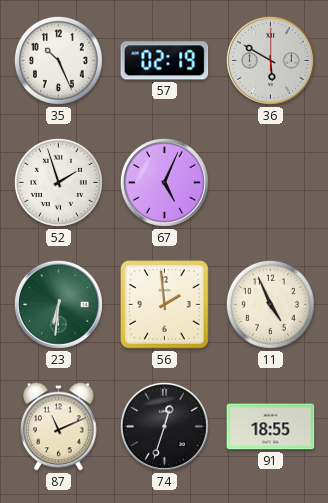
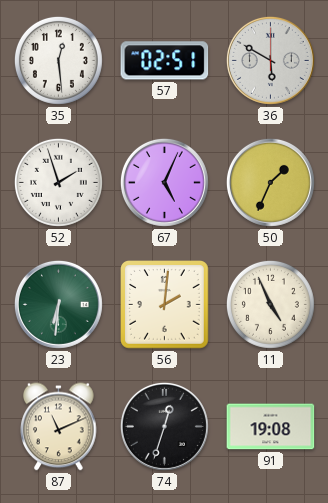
35: 10:26 -> 12:29
57: 02:19 -> 02:51
50: none -> 1:34
56: 1:59 -> 2:01
91: 18:55 -> 19:08
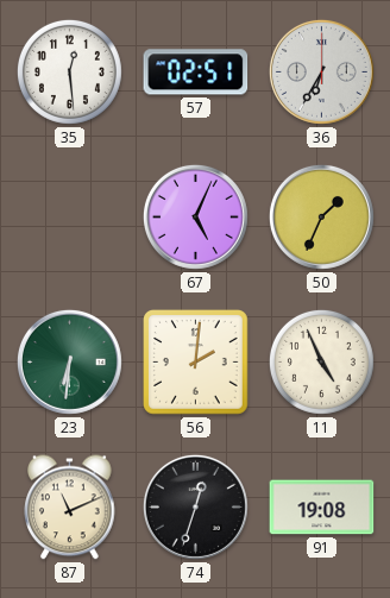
36: 5:50 -> 6:35
52: 1:57 -> none
